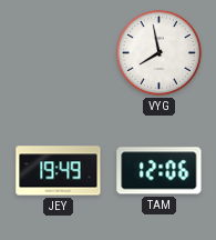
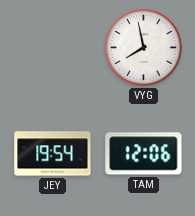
JEY: 19:49 -> 19:54
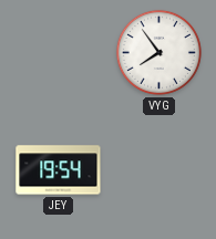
VYG: 7:58 -> 7:54
TAM: 12:06 -> none
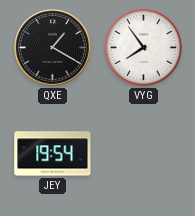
QXE: none -> 1:20
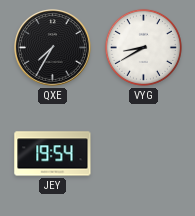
QXE: 1:20 -> 7:35
VYG: 7:54 -> 8:40
